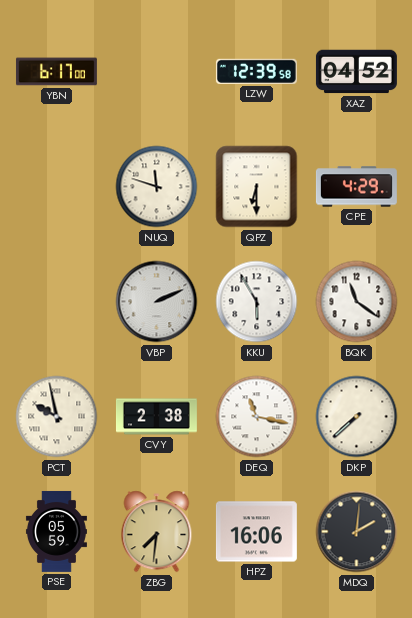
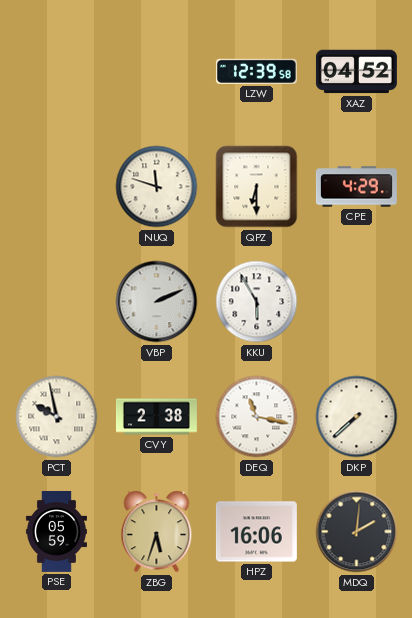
YBN: 6:17 -> none
BQK: 11:21 -> none
ZBG: 7:31 -> 5:33
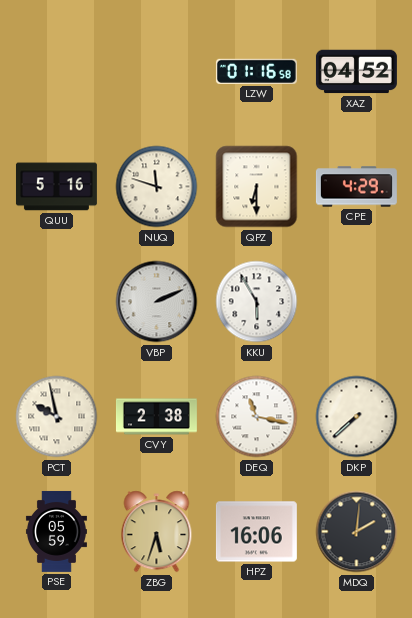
LZW: 12:39 -> 01:16
QUU: none -> 5:16
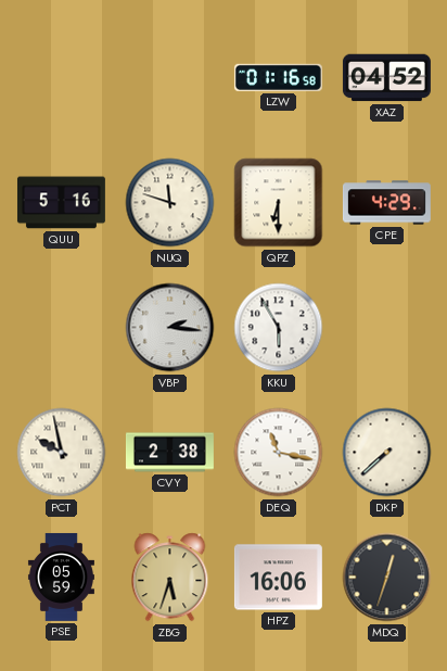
VBP: 2:11 -> 2:16
MDQ: 2:01 -> 12:33
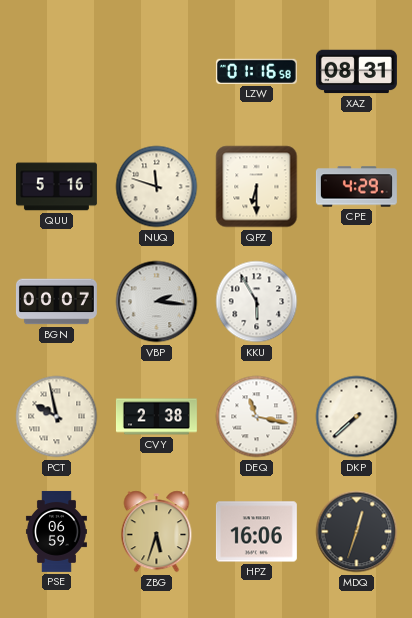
XAZ: 04:52 -> 08:31
BGN: none -> 00:07
PSE: 05:59 -> 06:59
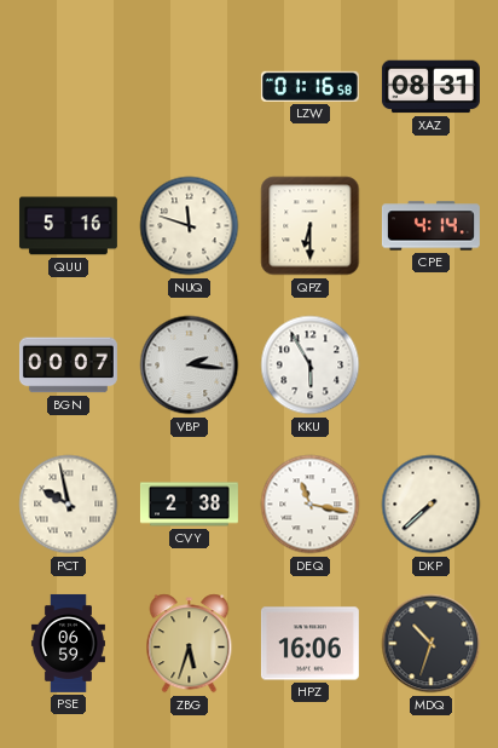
CPE: 4:29 -> 4:14
MDQ: 12:33 -> 10:33
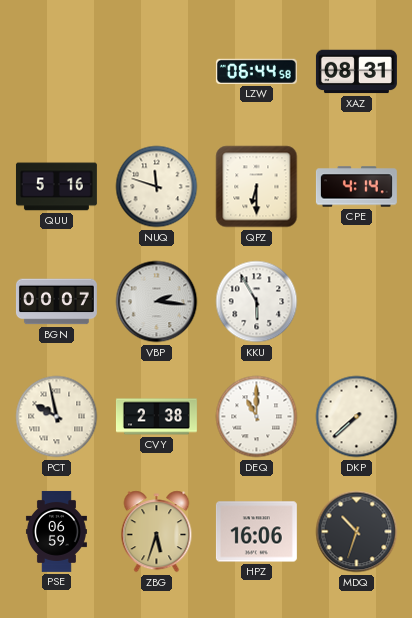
LZW: 01:16 -> 06:44
DEQ: 11:17 -> 11:00
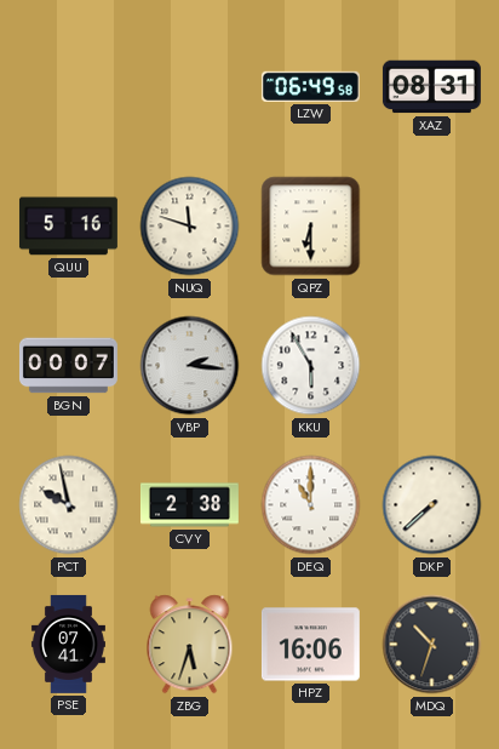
LZW: 06:44 -> 06:49
CPE: 4:14 -> none
PSE: 06:59 -> 07:41
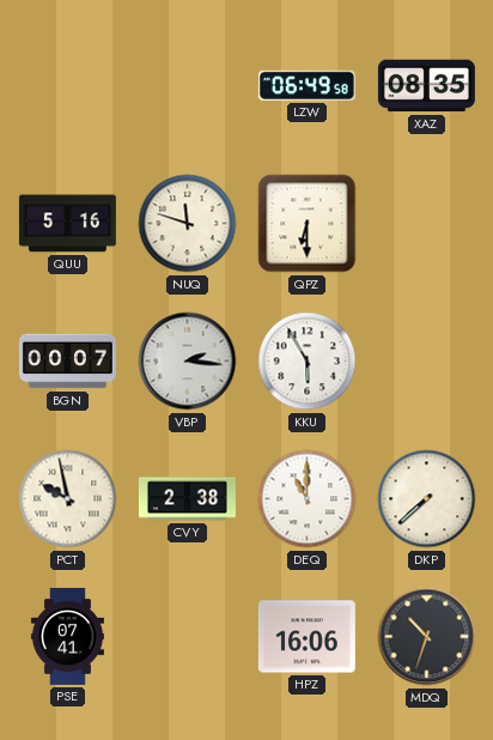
XAZ: 08:31 -> 08:35
ZBG: 5:33 -> none
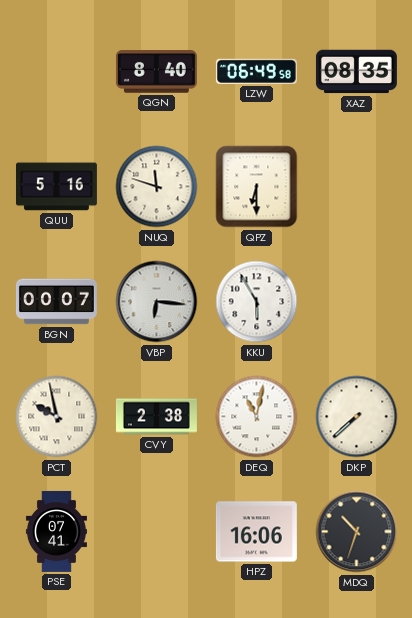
QGN: none -> 8:40
VBP: 2:16 -> 6:16
DEQ: 11:00 -> 11:02
